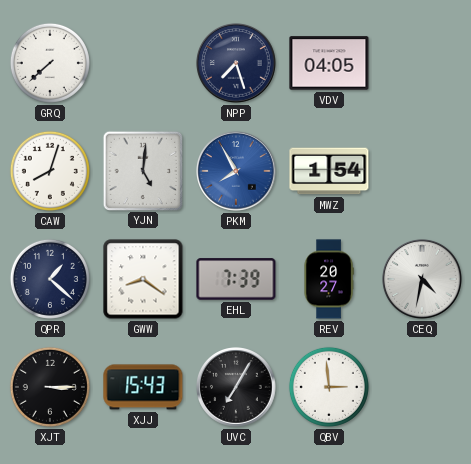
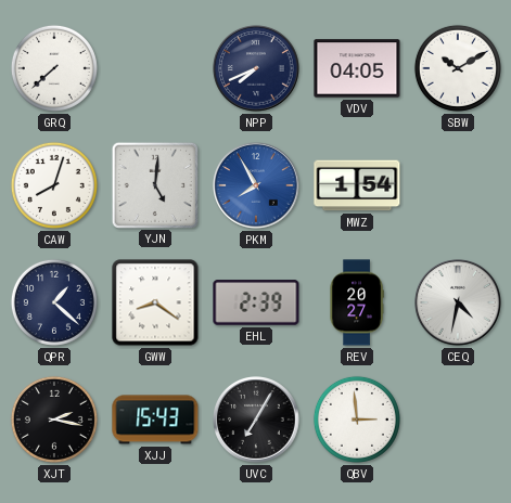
NPP: 7:27 -> 7:41
SBW: none -> 10:10
EHL: 7:39 -> 2:39
XJT: 3:15 -> 2:17
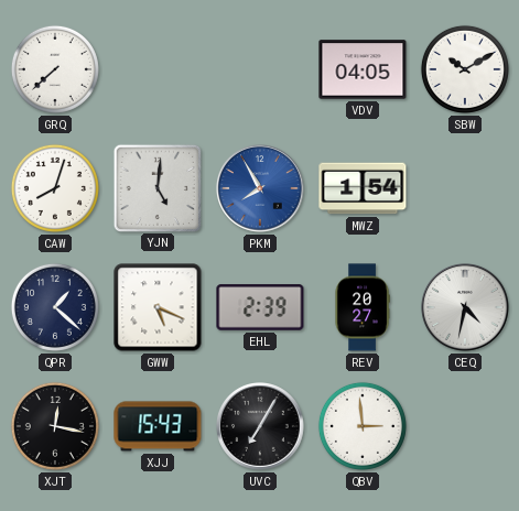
NPP: 7:41 -> none
GWW: 8:21 -> 5:19
XJT: 2:17 -> 12:17
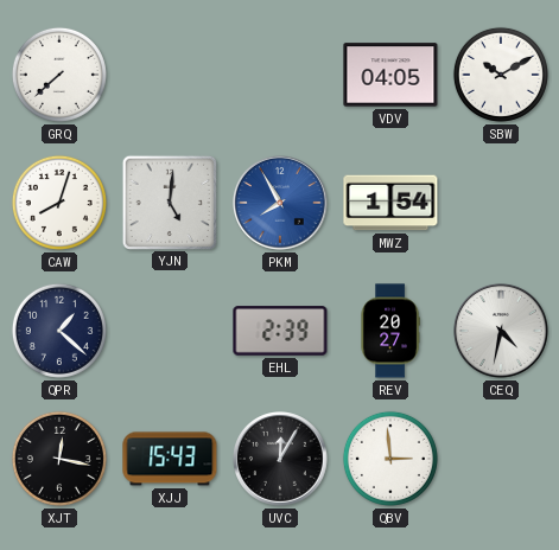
GWW: 5:19 -> none
UVC: 7:05 -> 12:05
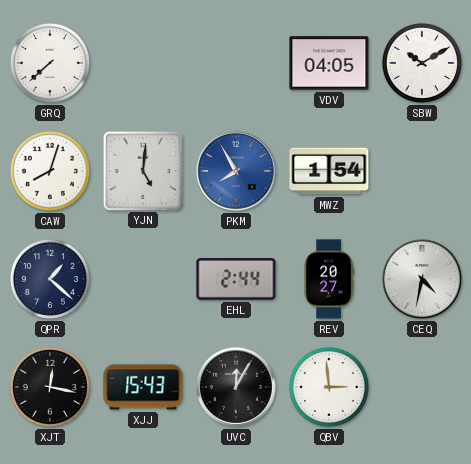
EHL: 2:39 -> 2:44
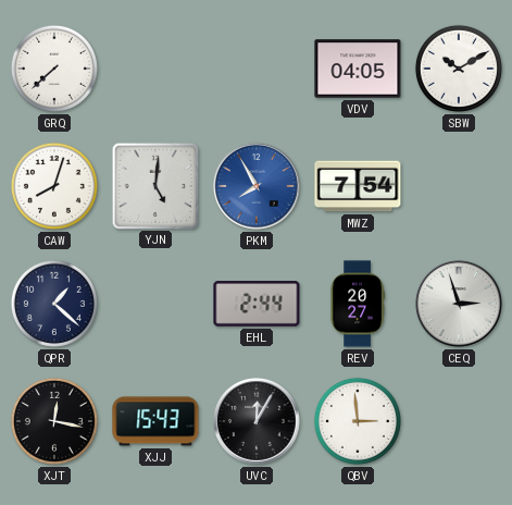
MWZ: 1:54 -> 7:54
CEQ: 4:32 -> 2:57
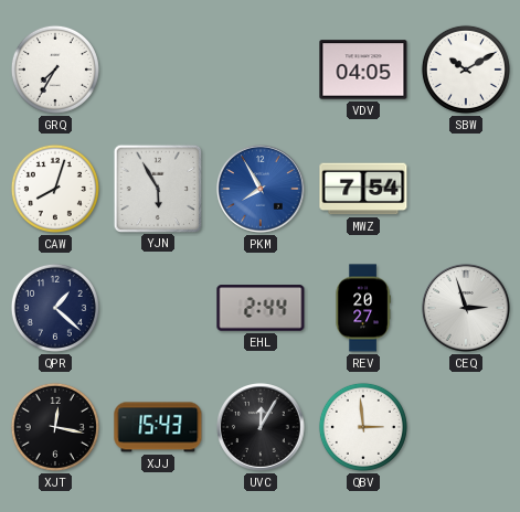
GRQ: 7:38 -> 7:35
YJN: 5:01 -> 5:55
